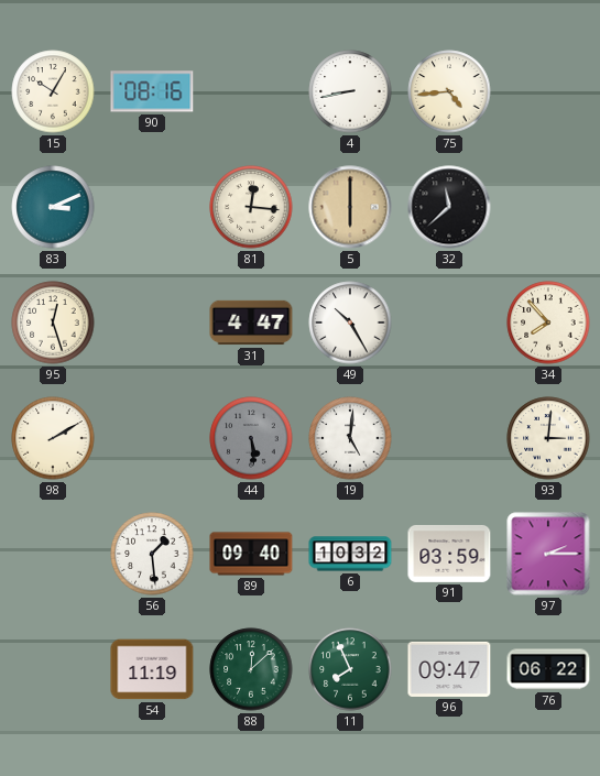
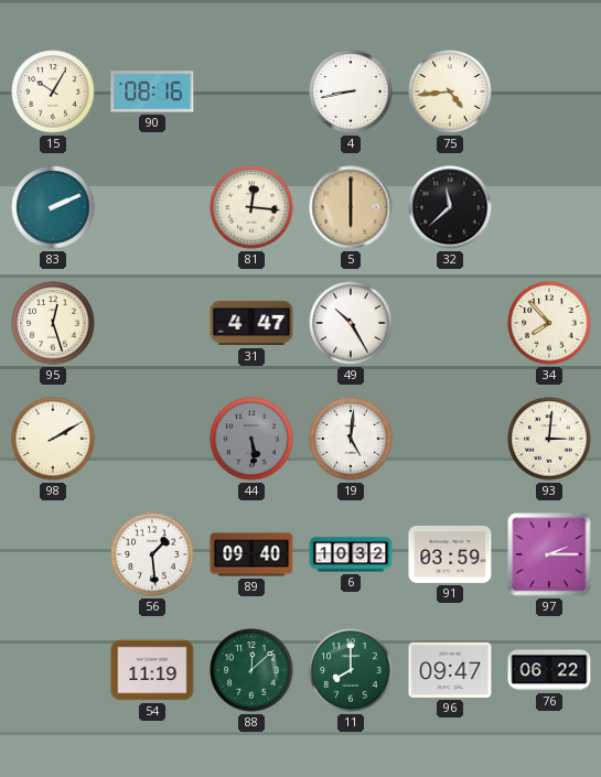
83: 3:11 -> 2:11
11: 7:56 -> 8:00
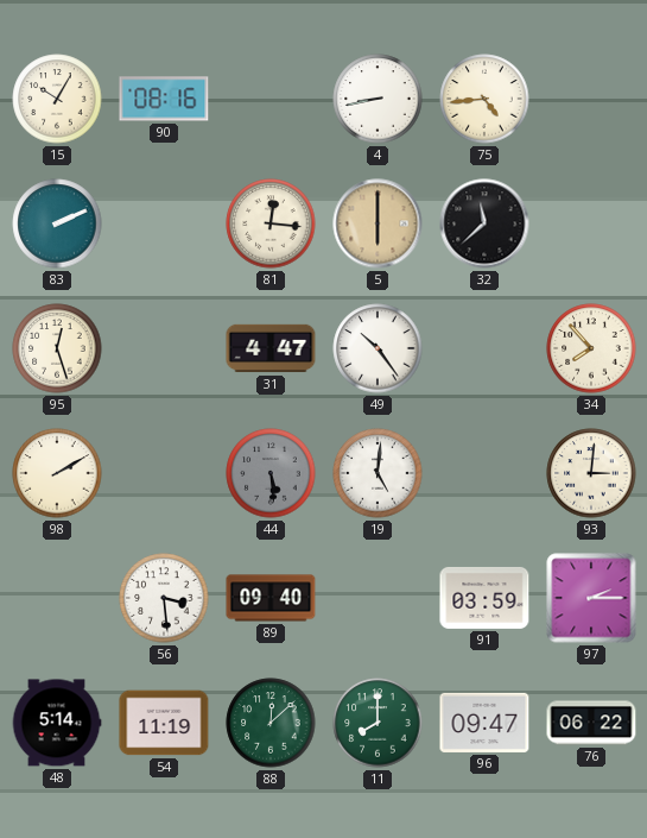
49: 10:25 -> 10:24
56: 1:29 -> 3:29
6: 10:32 -> none
48: none -> 5:14
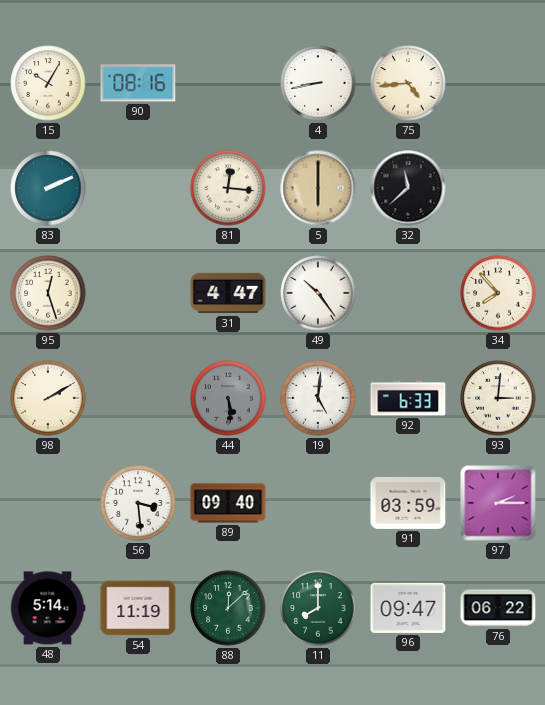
92: none -> 6:33
